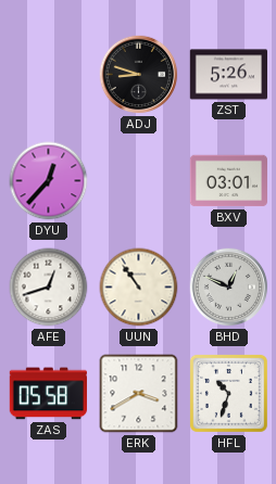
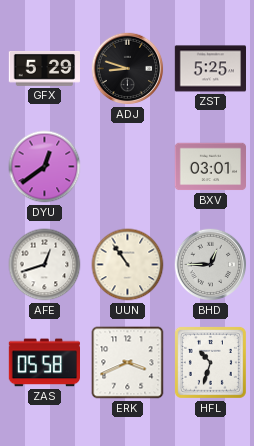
GFX: none -> 5:29
ZST: 5:26 -> 5:25
DYU: 12:37 -> 12:39
BHD: 12:49 -> 12:45
ERK: 3:40 -> 3:41
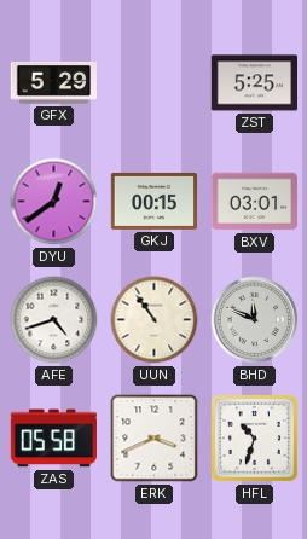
ADJ: 8:48 -> none
GKJ: none -> 00:15
AFE: 12:42 -> 4:42
BHD: 12:45 -> 11:49
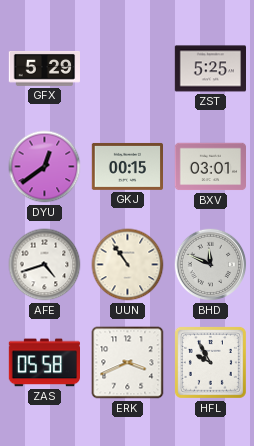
HFL: 10:33 -> 9:55
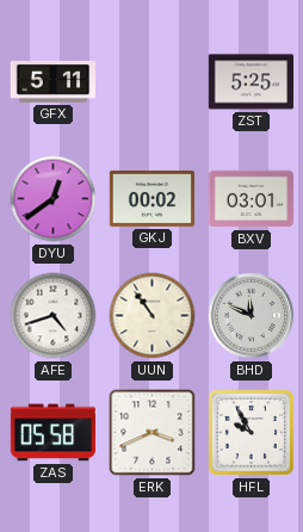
GFX: 5:29 -> 5:11
GKJ: 00:15 -> 00:02
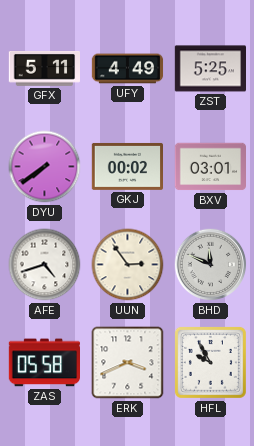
UFY: none -> 4:49
DYU: 12:39 -> 7:39
UUN: 10:54 -> 2:54
